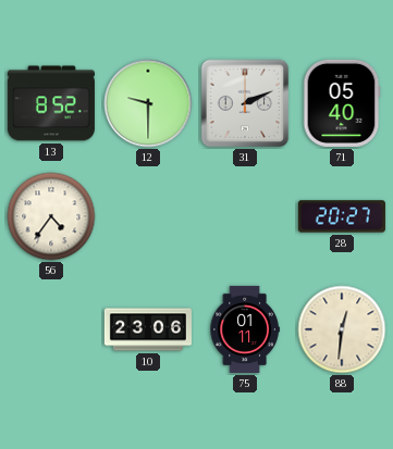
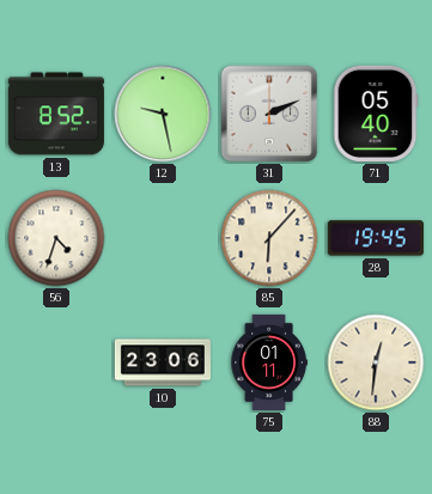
12: 9:30 -> 9:28
56: 4:36 -> 4:33
85: none -> 6:07
28: 20:27 -> 19:45
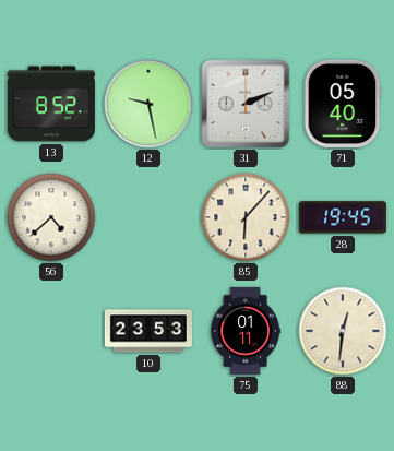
56: 4:33 -> 4:38
10: 23:06 -> 23:53
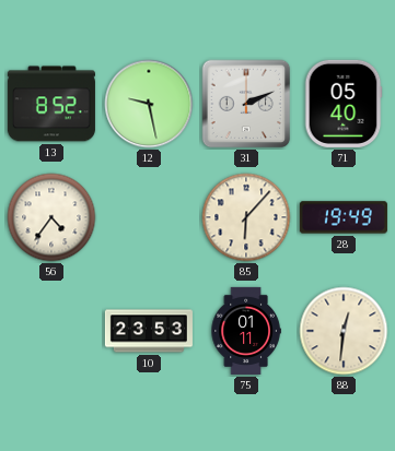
56: 4:38 -> 4:36
28: 19:45 -> 19:49
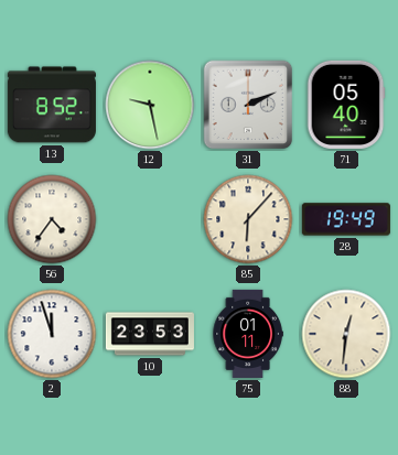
2: none -> 11:57
